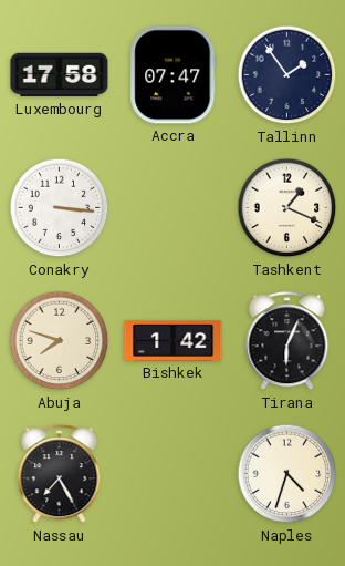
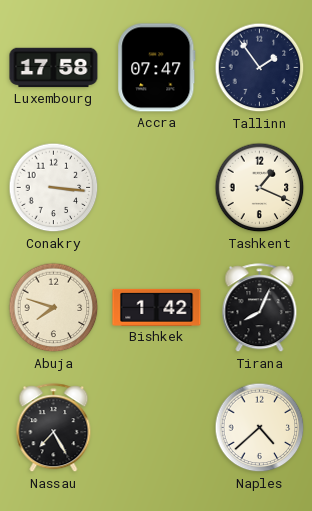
Tirana: 6:04 -> 8:04
Naples: 4:33 -> 4:38
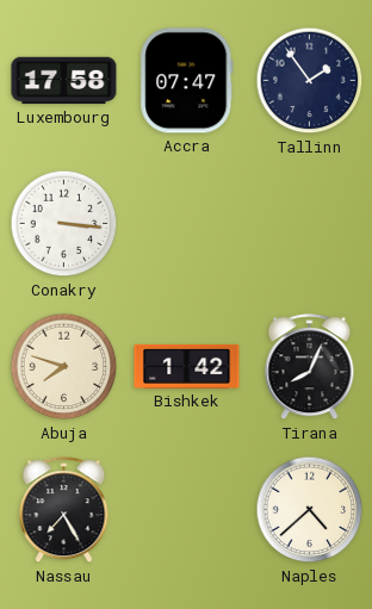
Tashkent: 1:19 -> none
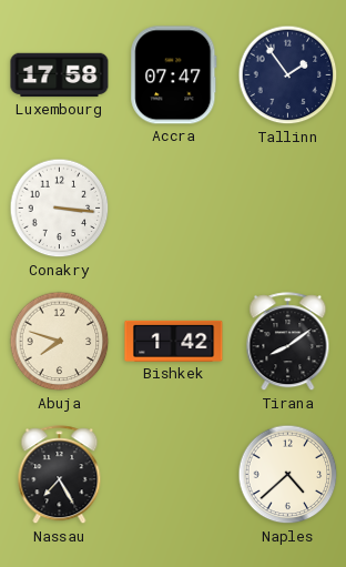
Tirana: 8:04 -> 8:09
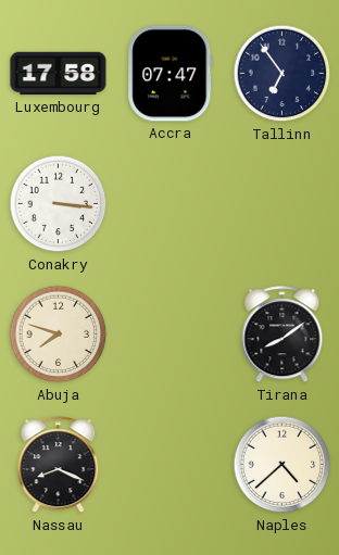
Tallinn: 1:54 -> 6:54
Bishkek: 1:42 -> none
Nassau: 7:25 -> 8:19
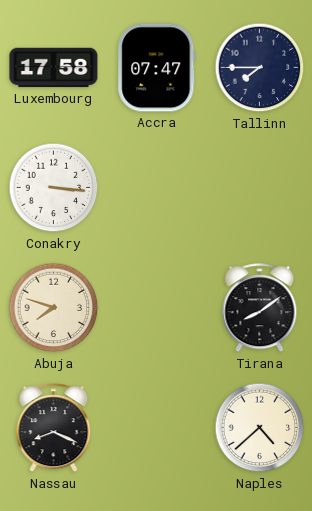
Tallinn: 6:54 -> 7:45
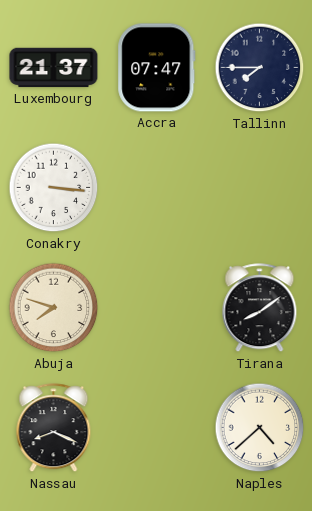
Luxembourg: 17:58 -> 21:37
